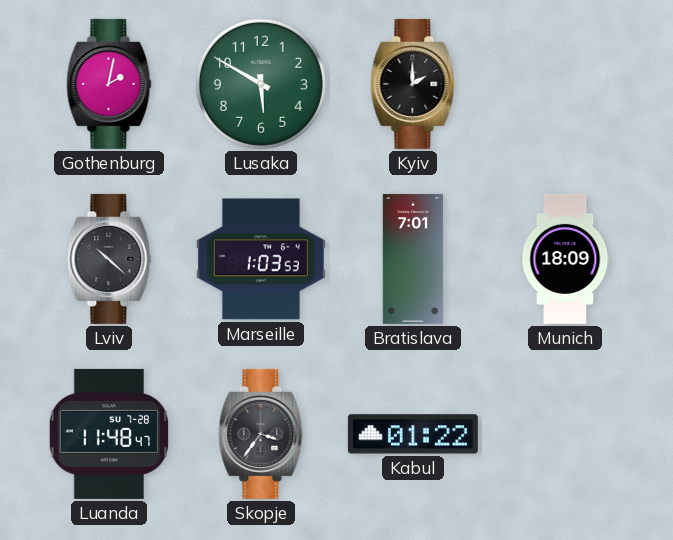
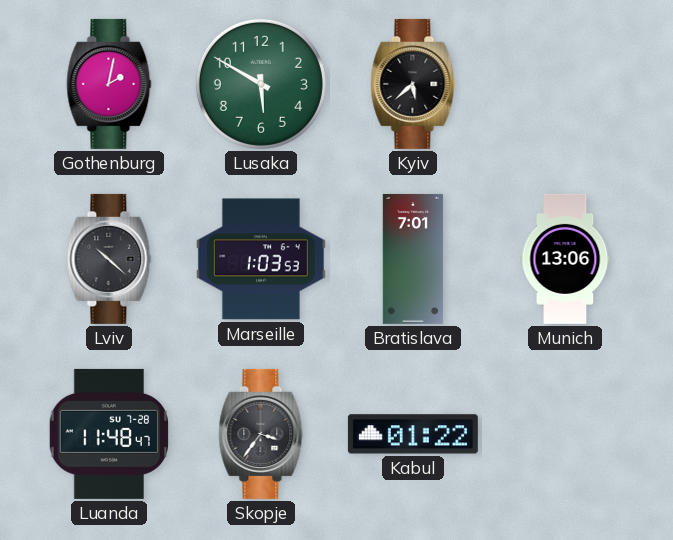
Kyiv: 2:00 -> 5:38
Munich: 18:09 -> 13:06
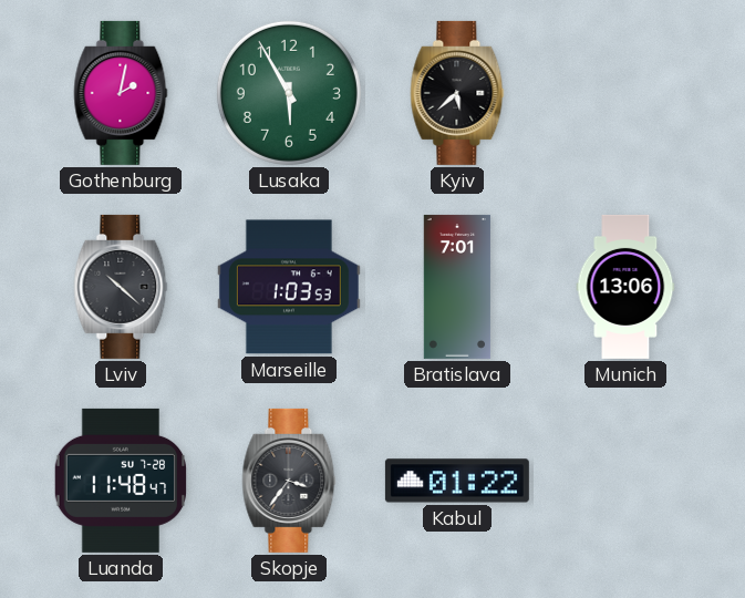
Lusaka: 5:50 -> 5:55
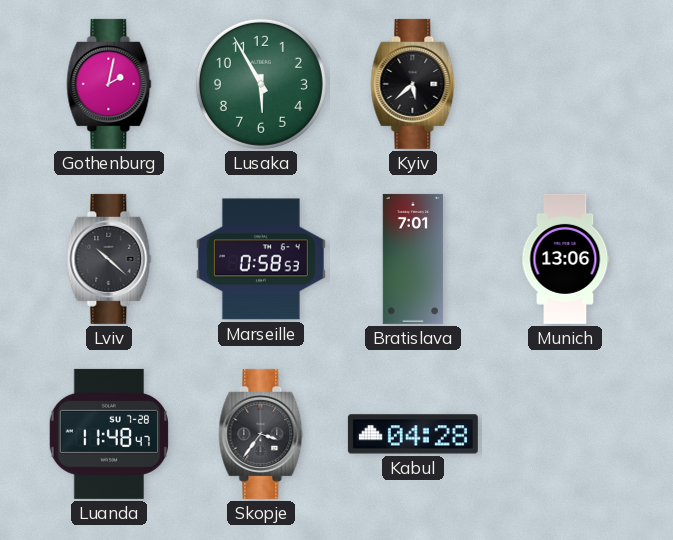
Marseille: 1:03 -> 0:58
Kabul: 01:22 -> 04:28
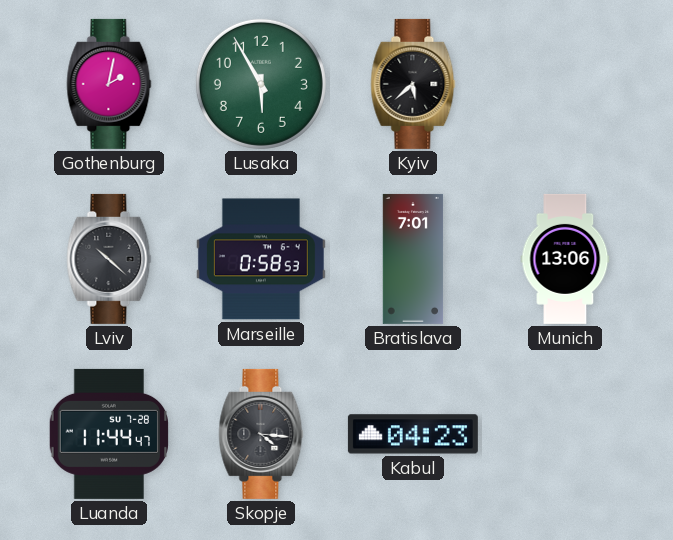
Luanda: 11:48 -> 11:44
Skopje: 3:36 -> 4:16
Kabul: 04:28 -> 04:23
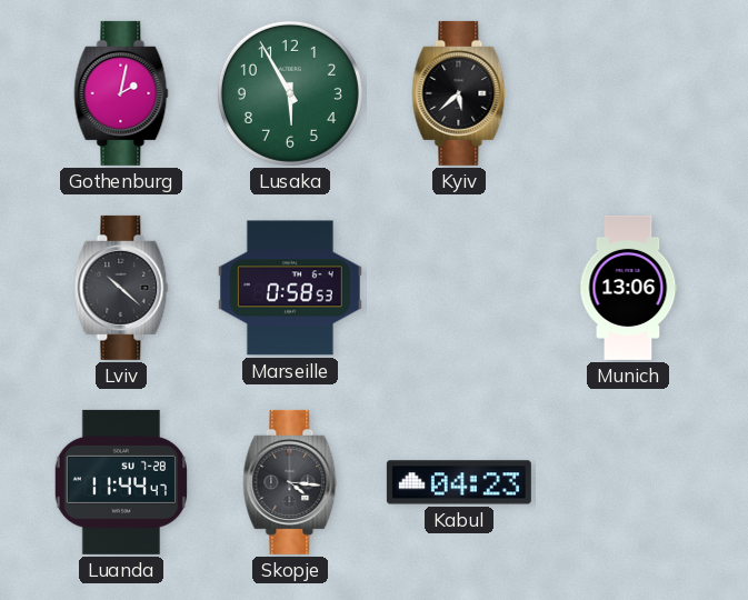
Bratislava: 7:01 -> none
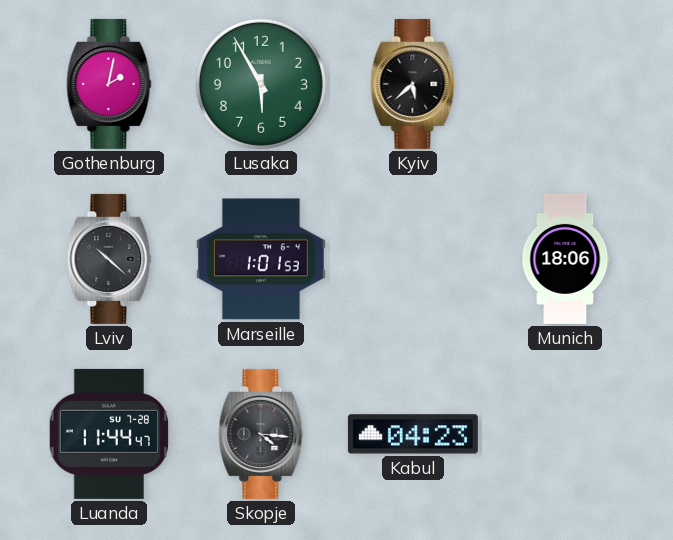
Marseille: 0:58 -> 1:01
Munich: 13:06 -> 18:06
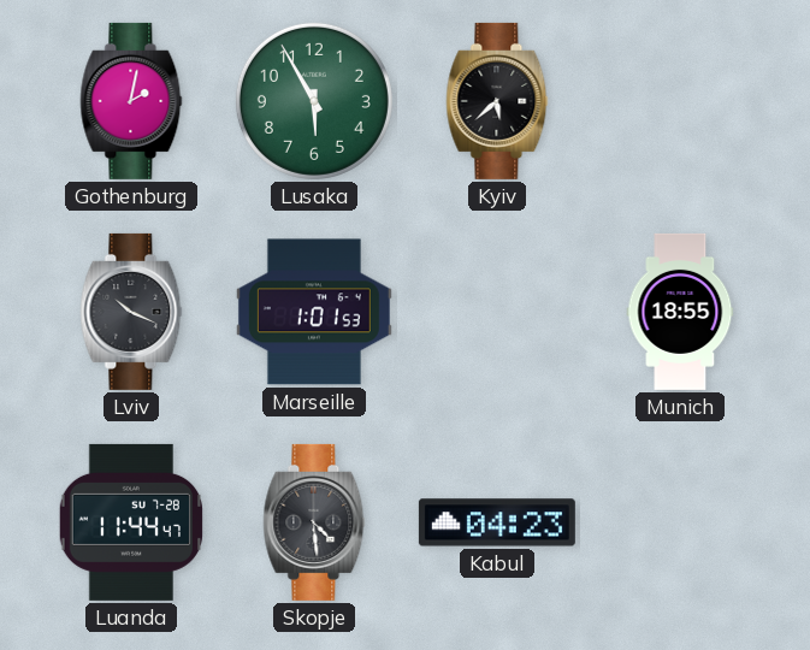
Lviv: 10:22 -> 10:19
Munich: 18:06 -> 18:55
Skopje: 4:16 -> 4:29
